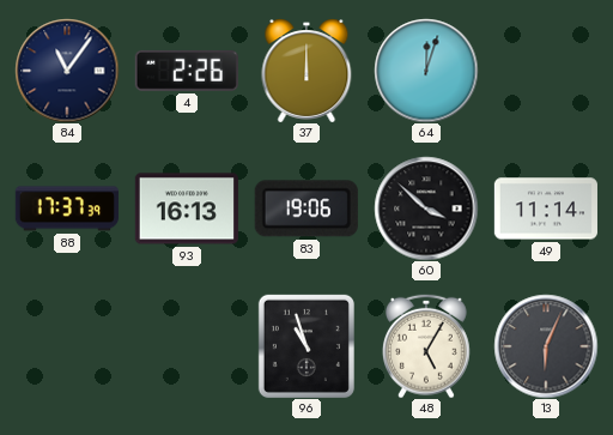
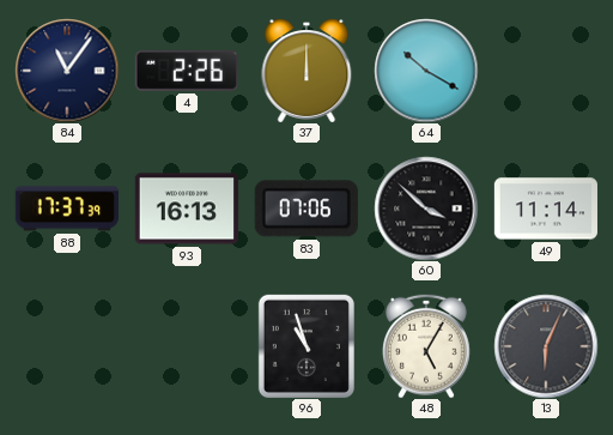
64: 12:03 -> 10:20
83: 19:06 -> 07:06
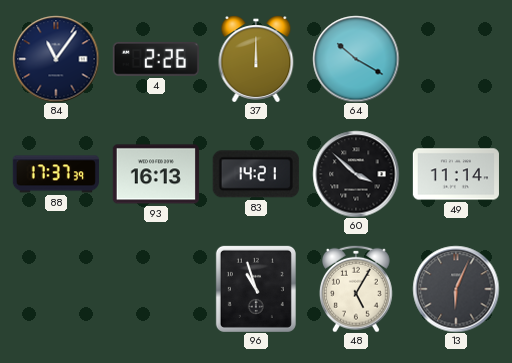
83: 07:06 -> 14:21
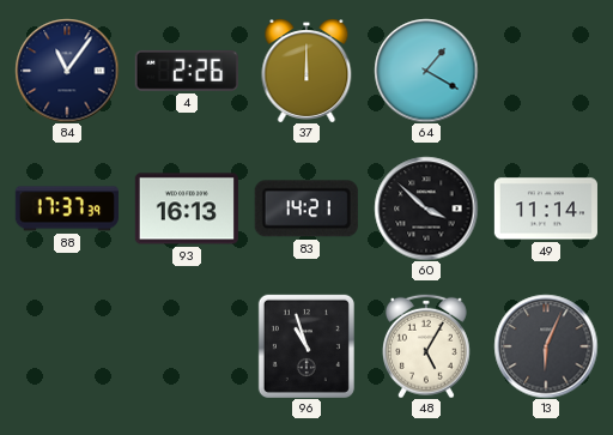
64: 10:20 -> 1:20
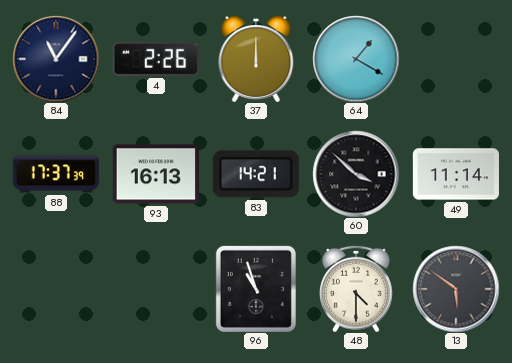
48: 5:05 -> 4:30
13: 6:04 -> 5:51
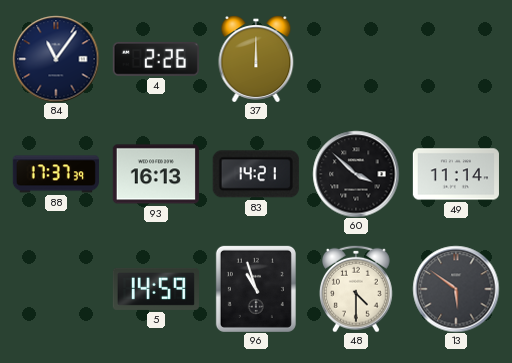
64: 1:20 -> none
5: none -> 14:59
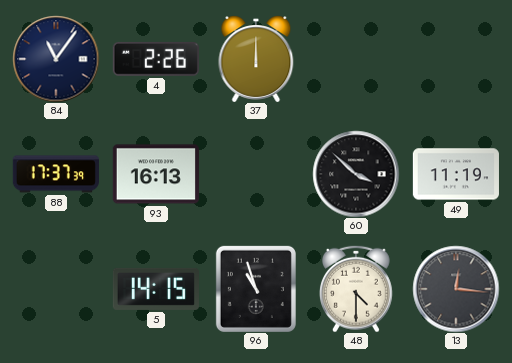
83: 14:21 -> none
49: 11:14 -> 11:19
5: 14:59 -> 14:15
13: 5:51 -> 12:16
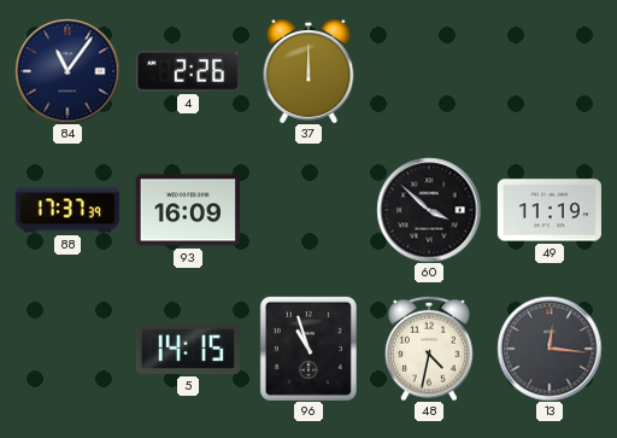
93: 16:13 -> 16:09
48: 4:30 -> 4:32
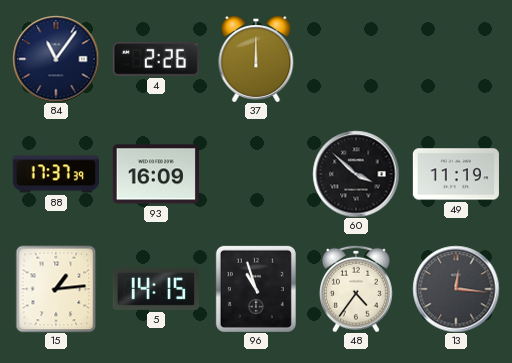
15: none -> 1:14
48: 4:32 -> 4:36
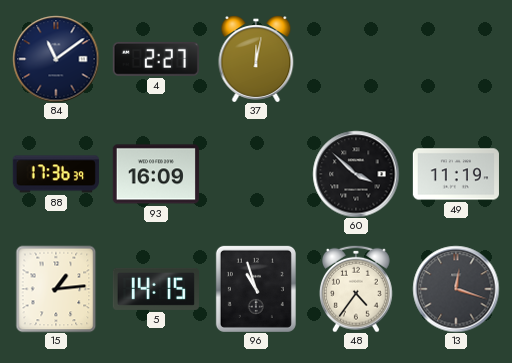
84: 11:06 -> 11:09
4: 2:26 -> 2:27
37: 12:00 -> 12:02
88: 17:37 -> 17:36
13: 12:16 -> 12:18
